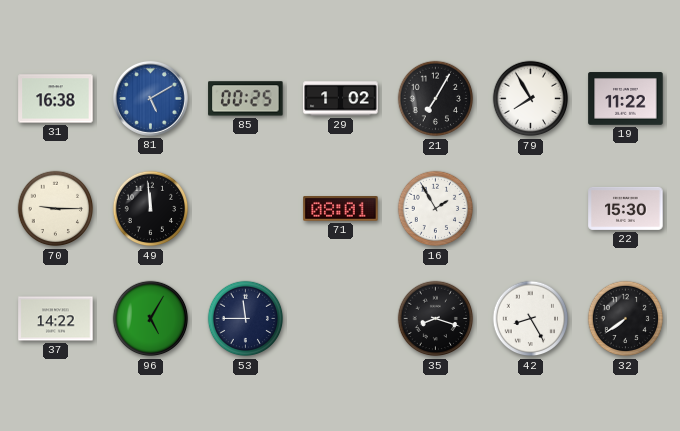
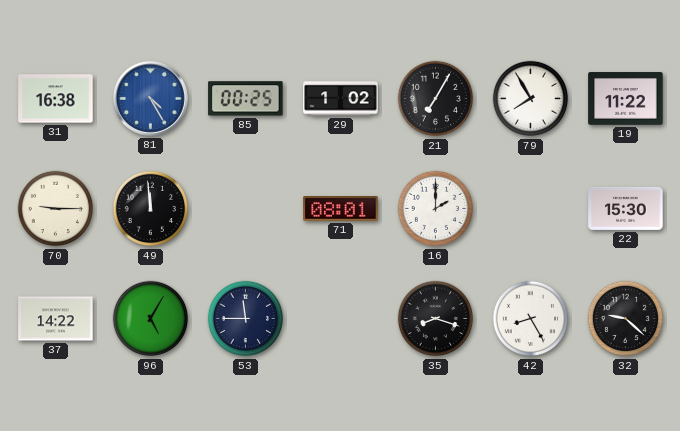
81: 5:10 -> 4:25
16: 1:55 -> 2:00
32: 7:39 -> 9:22
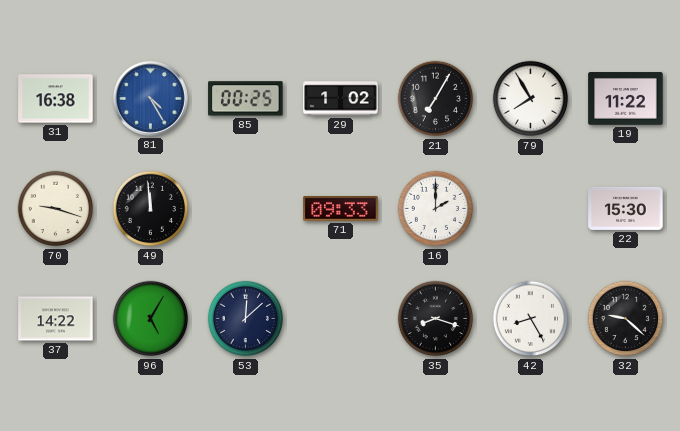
70: 9:15 -> 9:18
71: 08:01 -> 09:33
53: 11:45 -> 12:08
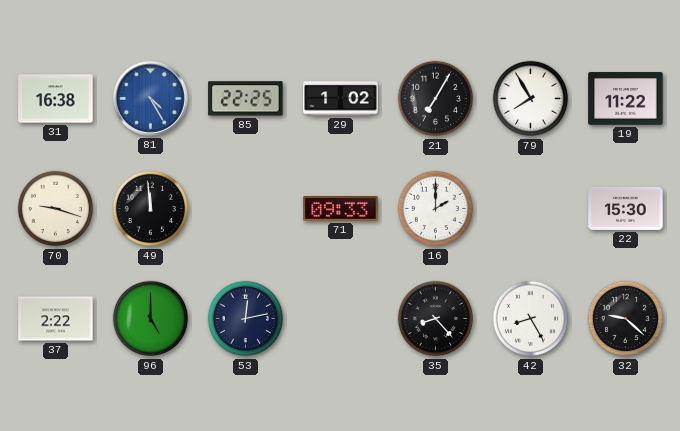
85: 00:25 -> 22:25
37: 14:22 -> 2:22
96: 5:05 -> 5:00
53: 12:08 -> 12:13
35: 8:18 -> 8:23
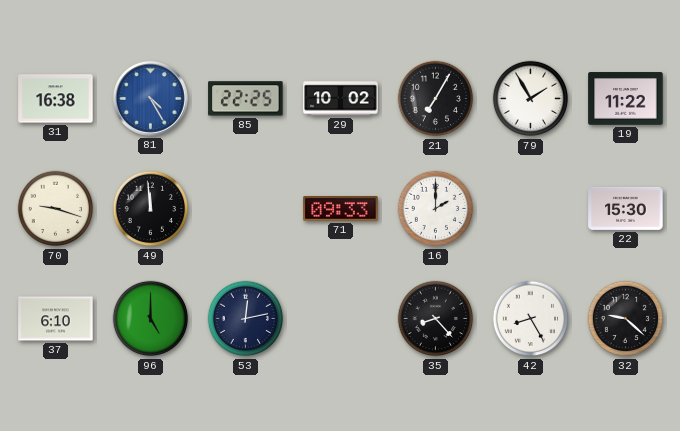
29: 1:02 -> 10:02
79: 7:55 -> 1:55
37: 2:22 -> 6:10
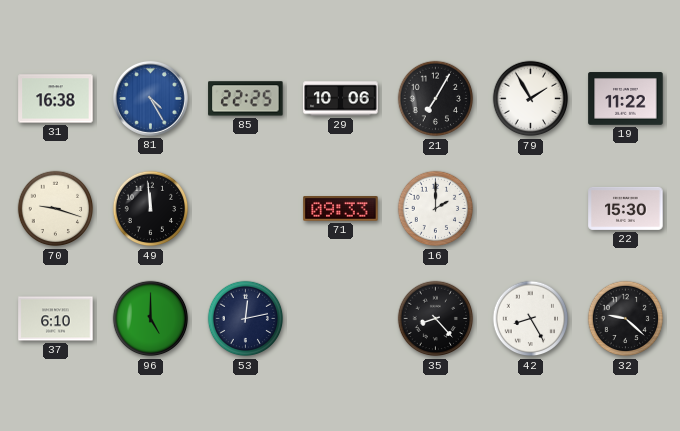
29: 10:02 -> 10:06
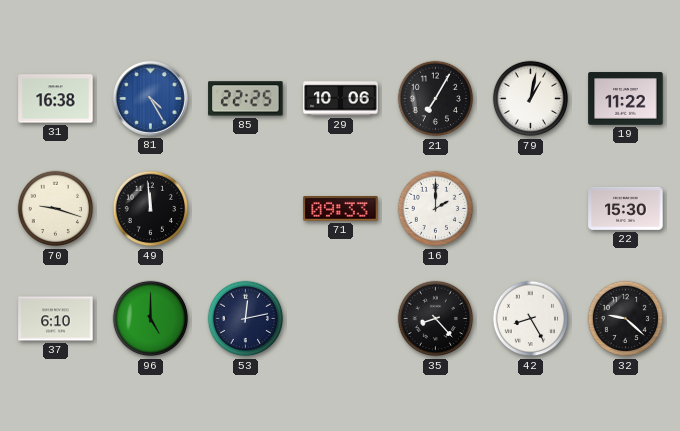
79: 1:55 -> 1:02
